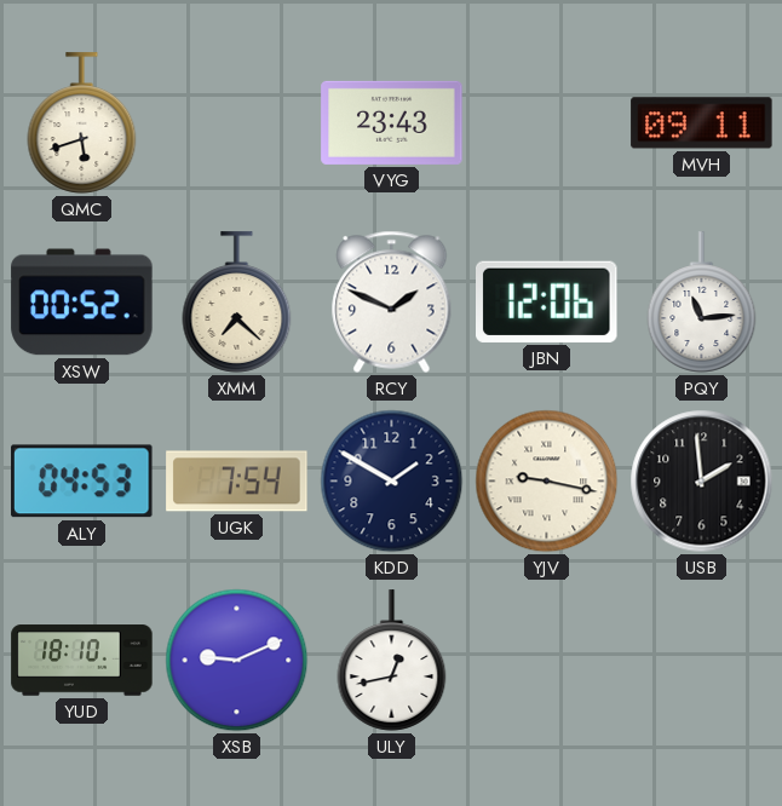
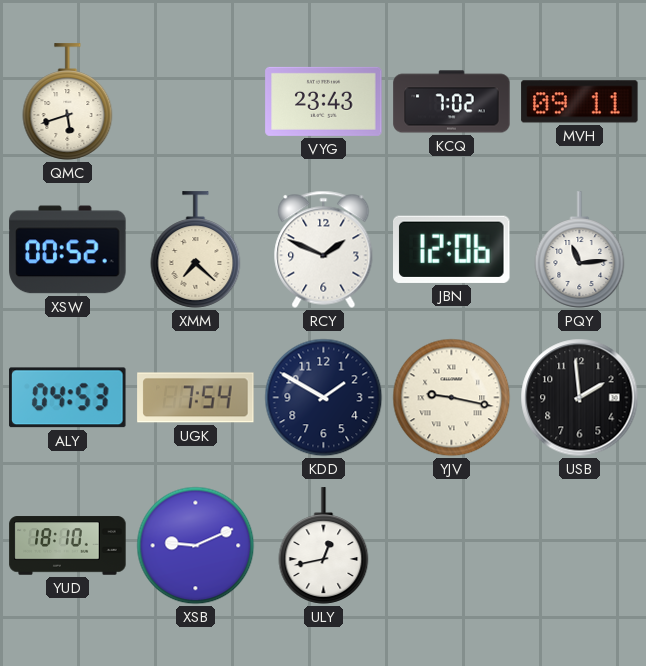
KCQ: none -> 7:02
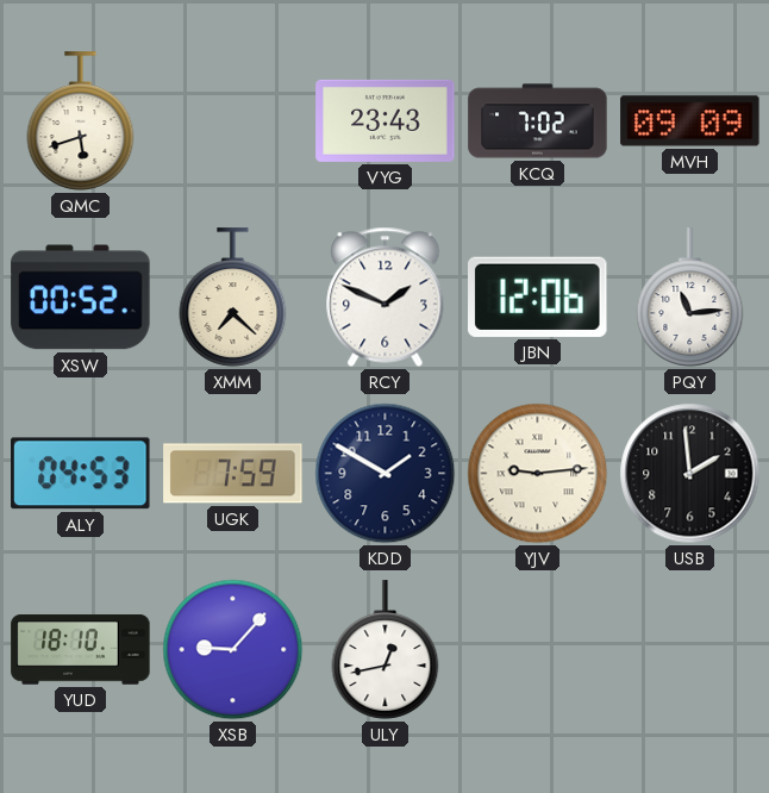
MVH: 09:11 -> 09:09
UGK: 7:54 -> 7:59
YJV: 9:17 -> 9:14
XSB: 9:11 -> 9:07
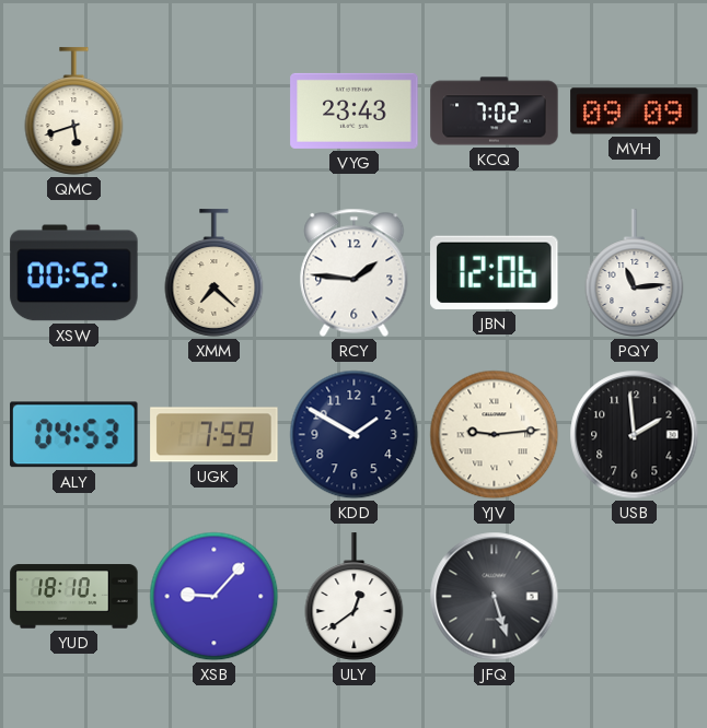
RCY: 1:49 -> 1:46
ULY: 12:43 -> 12:39
JFQ: none -> 5:27
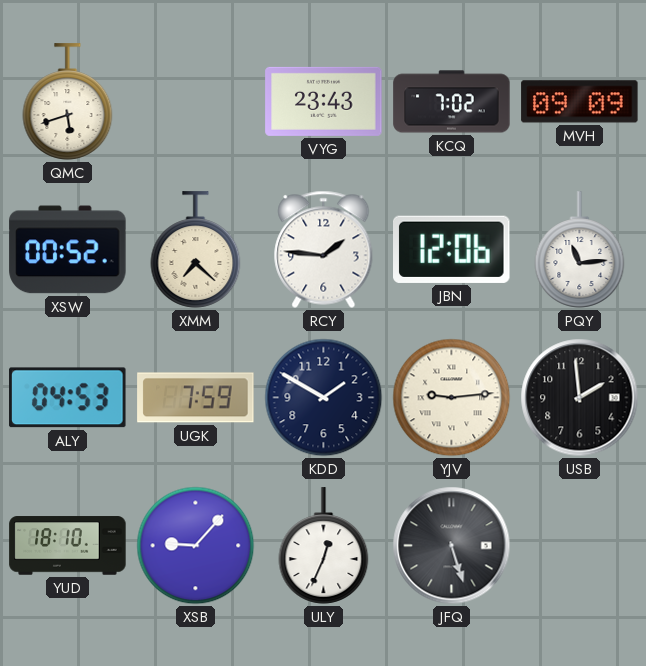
ULY: 12:39 -> 12:34
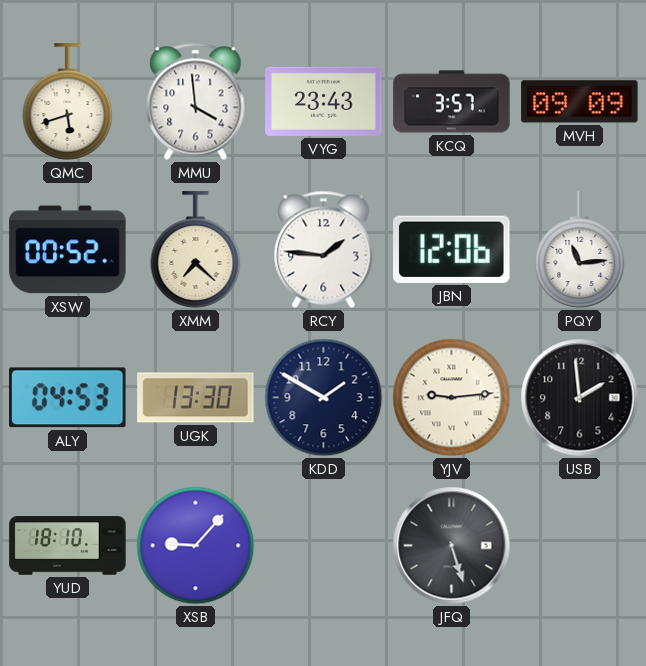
MMU: none -> 3:59
KCQ: 7:02 -> 3:57
UGK: 7:59 -> 13:30
ULY: 12:34 -> none
